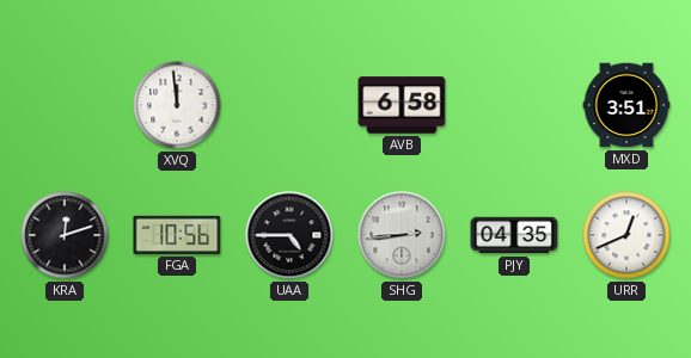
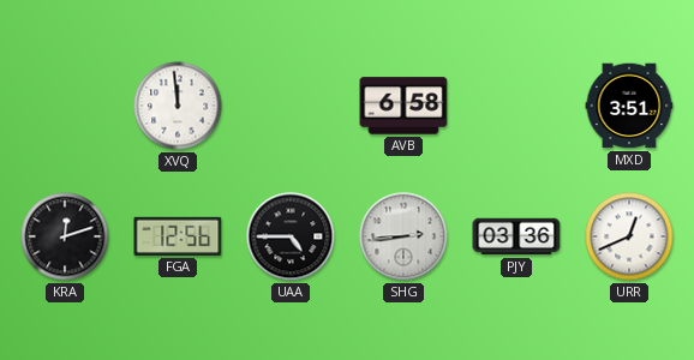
FGA: 10:56 -> 12:56
PJY: 04:35 -> 03:36
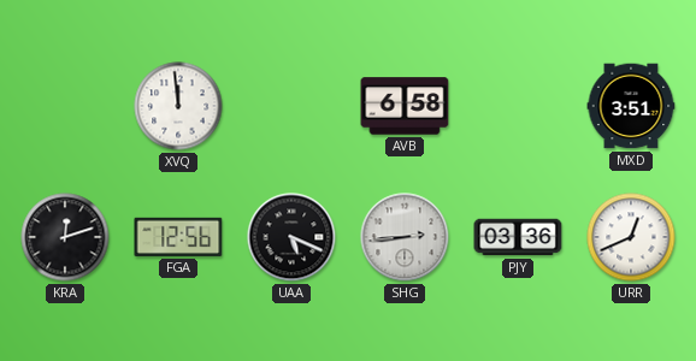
UAA: 4:45 -> 5:19
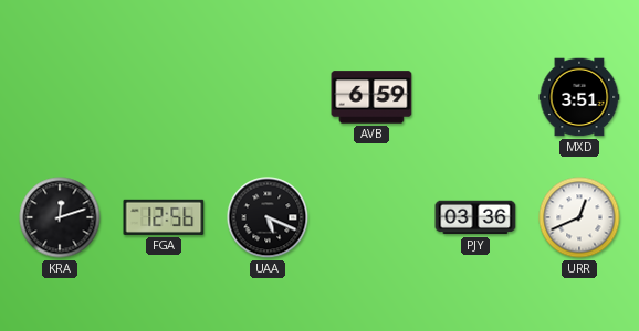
XVQ: 11:59 -> none
AVB: 6:58 -> 6:59
SHG: 2:44 -> none
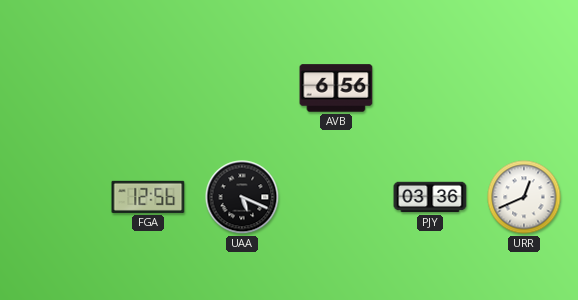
AVB: 6:59 -> 6:56
MXD: 3:51 -> none
KRA: 12:12 -> none
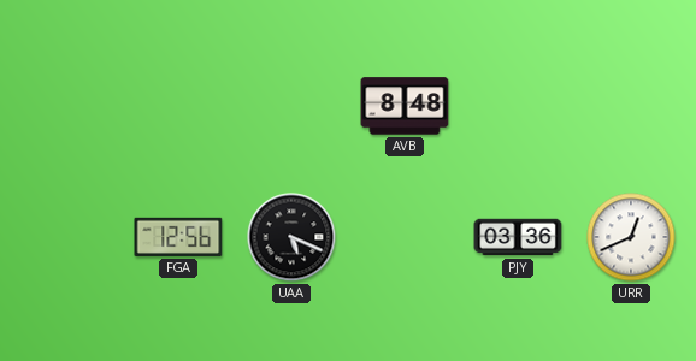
AVB: 6:56 -> 8:48
